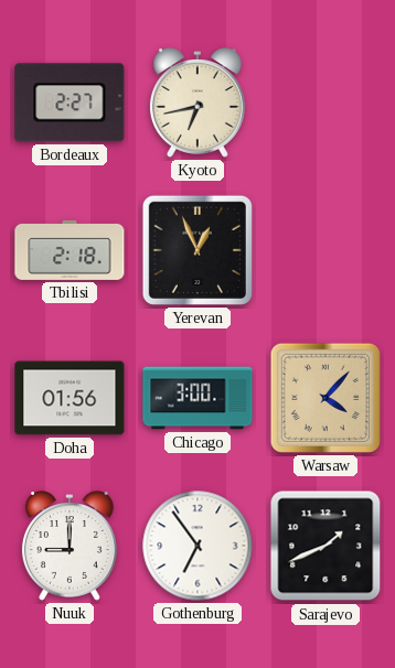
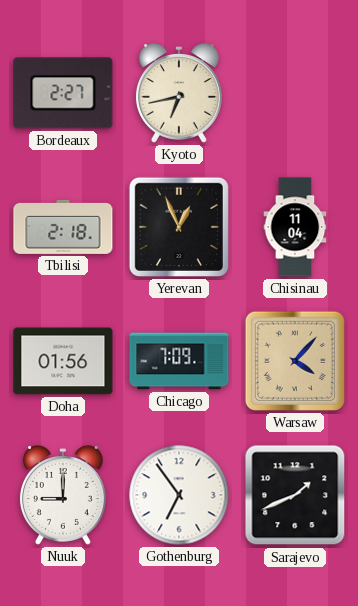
Chisinau: none -> 11:04
Chicago: 3:00 -> 7:09
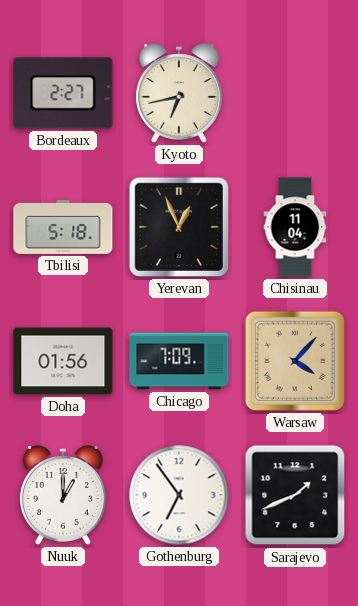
Tbilisi: 2:18 -> 5:18
Nuuk: 9:00 -> 1:00
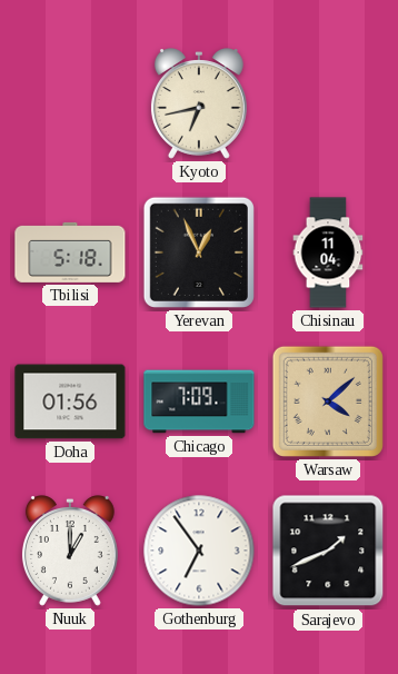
Bordeaux: 2:27 -> none
Warsaw: 4:07 -> 4:08
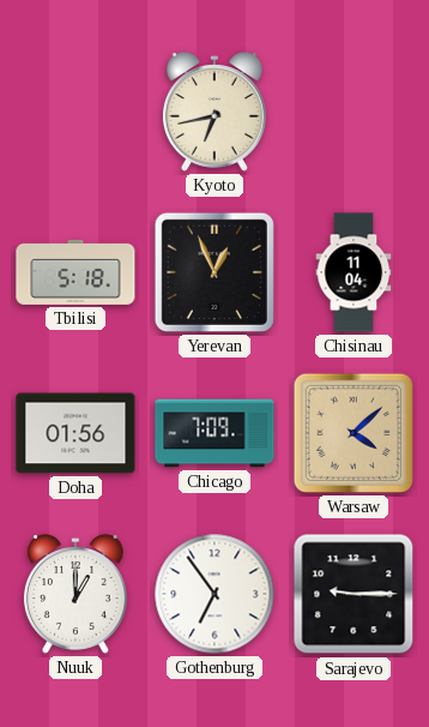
Sarajevo: 1:41 -> 9:15
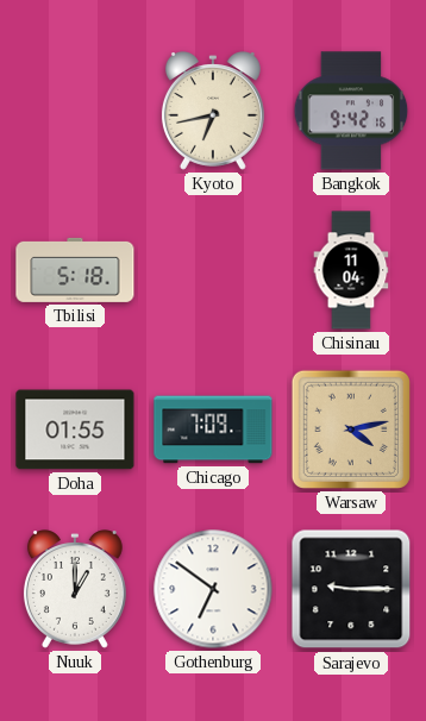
Bangkok: none -> 9:42
Yerevan: 12:56 -> none
Doha: 01:56 -> 01:55
Warsaw: 4:08 -> 4:13
Gothenburg: 6:54 -> 6:51
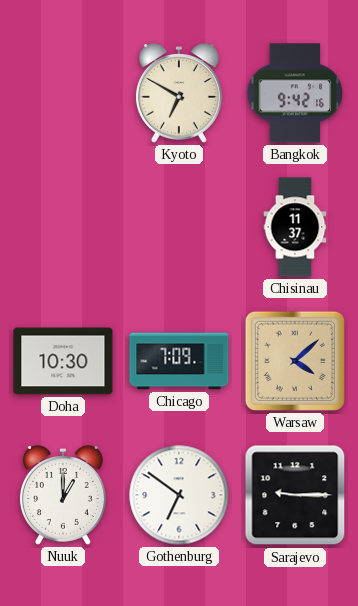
Kyoto: 6:43 -> 6:50
Tbilisi: 5:18 -> none
Chisinau: 11:04 -> 11:37
Doha: 01:55 -> 10:30
Warsaw: 4:13 -> 4:08
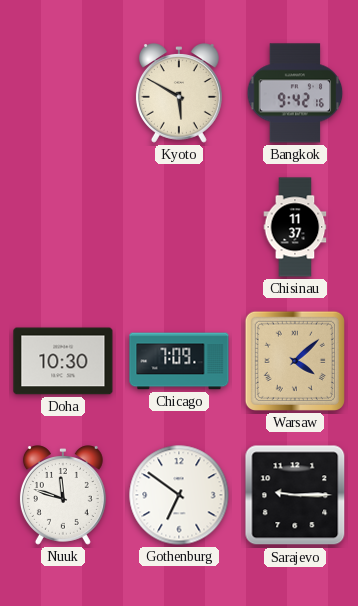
Kyoto: 6:50 -> 5:50
Nuuk: 1:00 -> 11:48
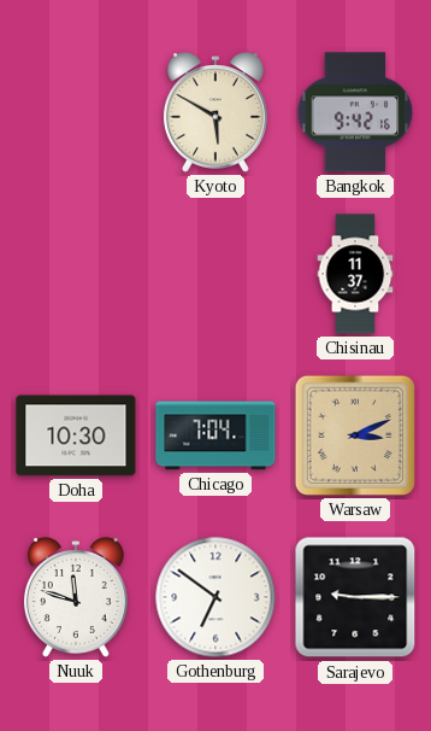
Chicago: 7:09 -> 7:04
Warsaw: 4:08 -> 3:11
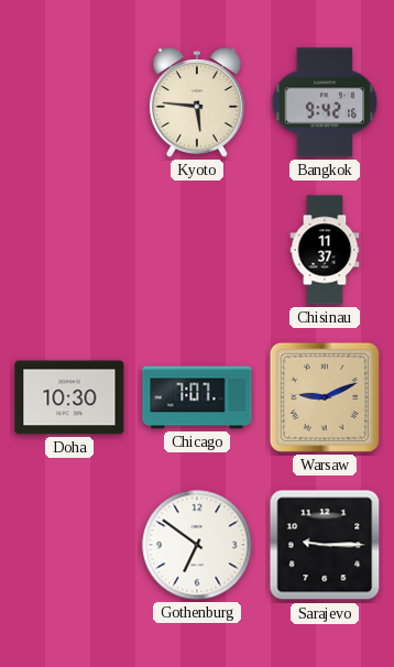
Kyoto: 5:50 -> 5:46
Chicago: 7:04 -> 7:07
Warsaw: 3:11 -> 9:11
Nuuk: 11:48 -> none
